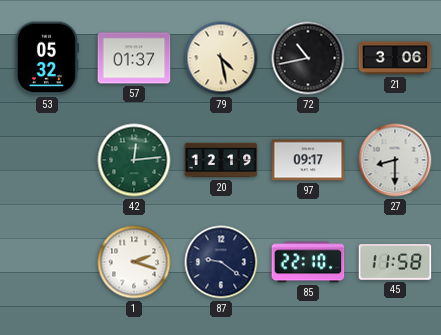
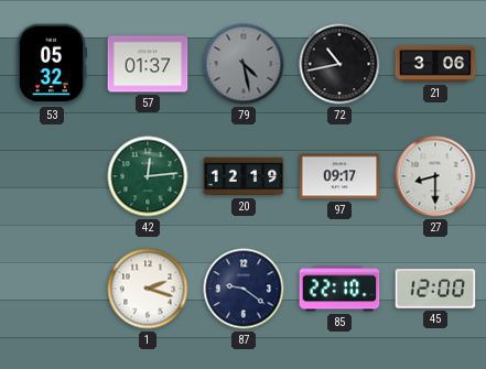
79 dial: cream -> grey
45: 11:58 -> 12:00
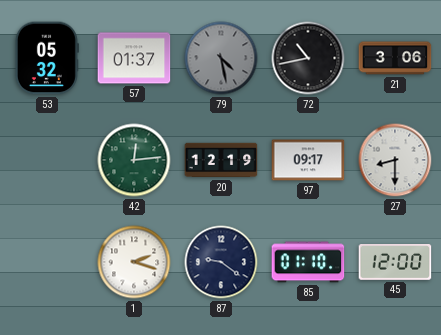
85: 22:10 -> 01:10
